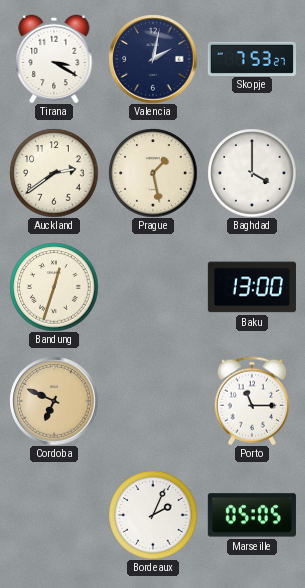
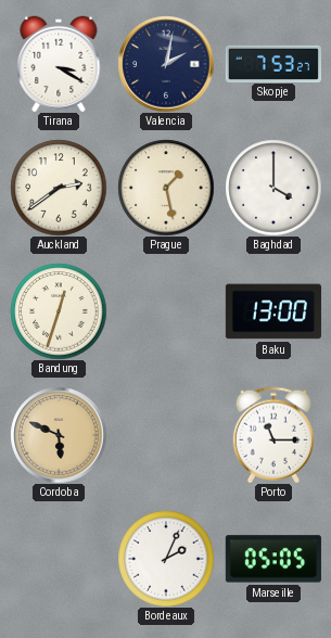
Cordoba: 6:49 -> 5:49
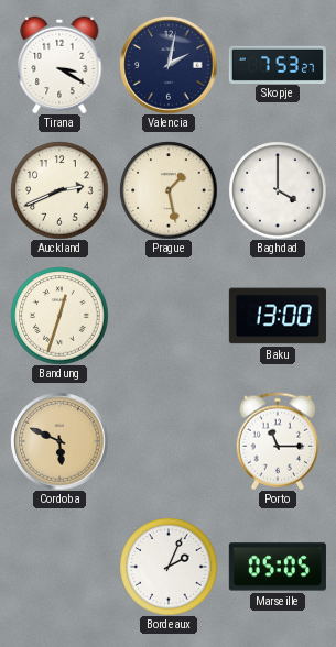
Auckland: 2:39 -> 2:41
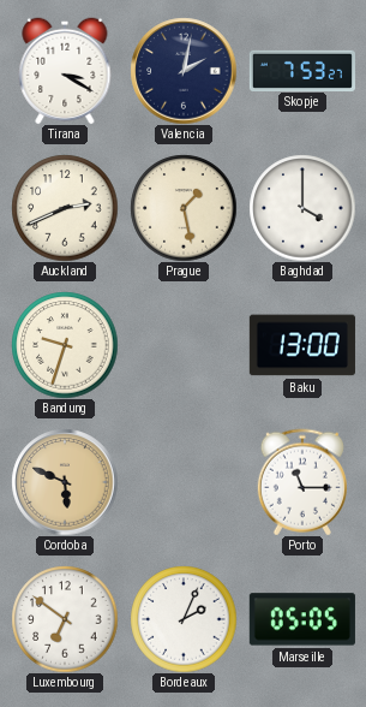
Bandung: 12:33 -> 9:33
Luxembourg: none -> 6:51
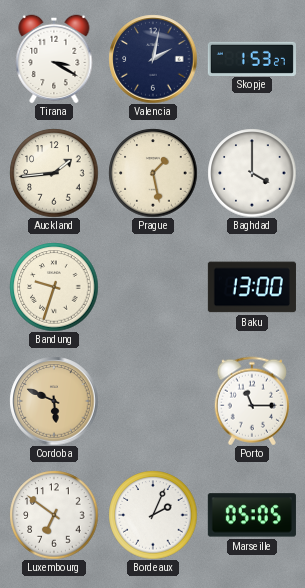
Skopje: 7:53 -> 1:53
Auckland: 2:41 -> 1:44
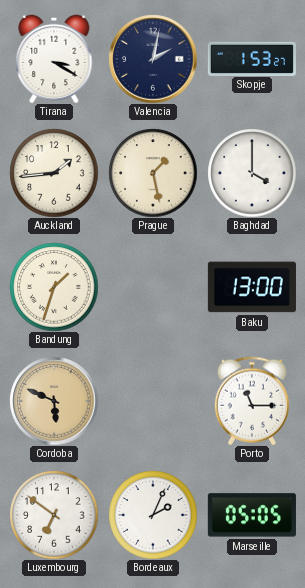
Bandung: 9:33 -> 1:33
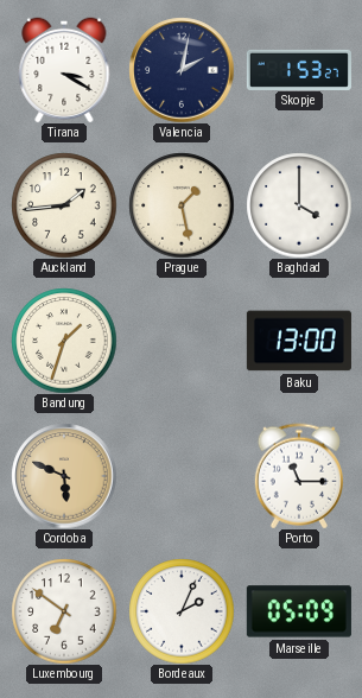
Marseille: 05:05 -> 05:09
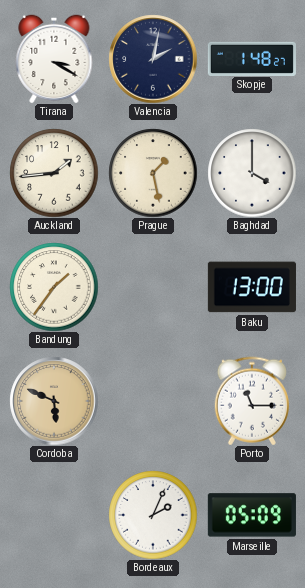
Skopje: 1:53 -> 1:48
Bandung: 1:33 -> 1:36
Luxembourg: 6:51 -> none
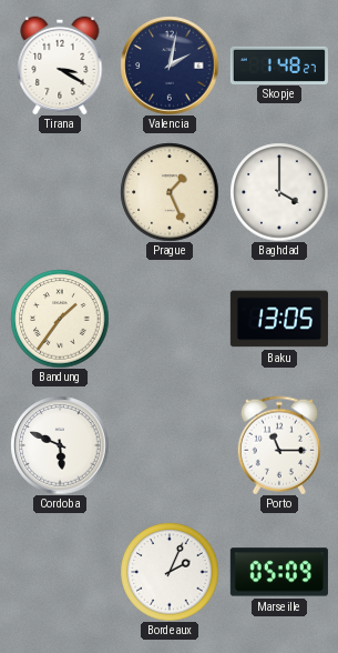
Auckland: 1:44 -> none
Prague: 1:28 -> 1:26
Baku: 13:00 -> 13:05
Cordoba dial: champagne -> white
